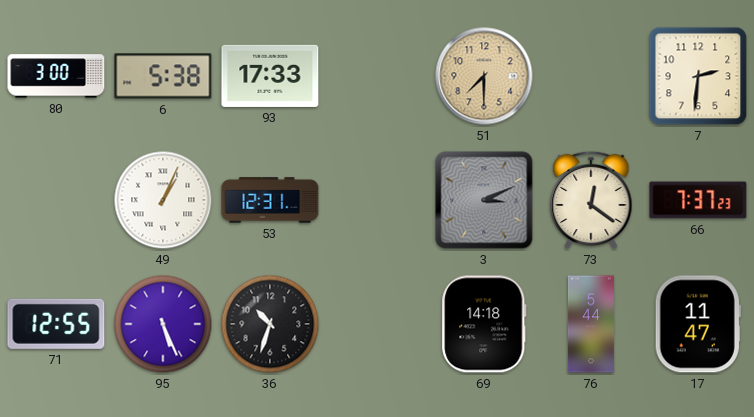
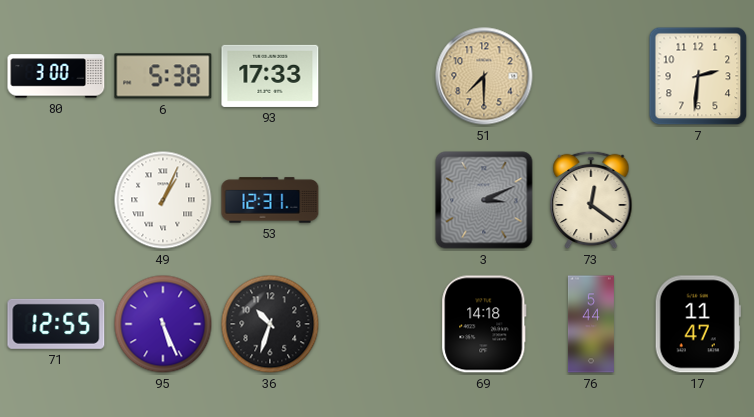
66: 7:37 -> none
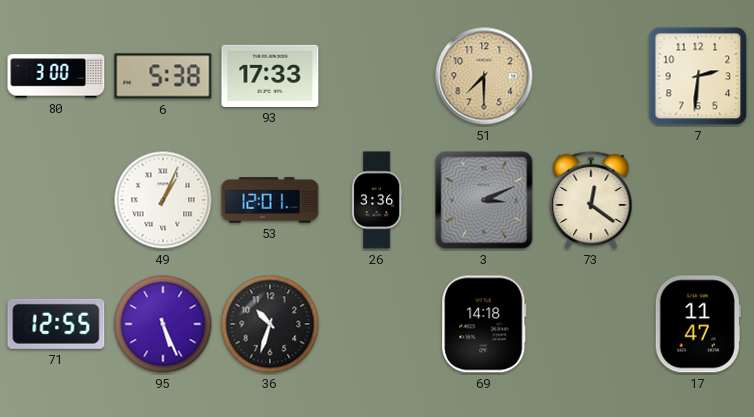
53: 12:31 -> 12:01
26: none -> 3:36
76: 5:44 -> none
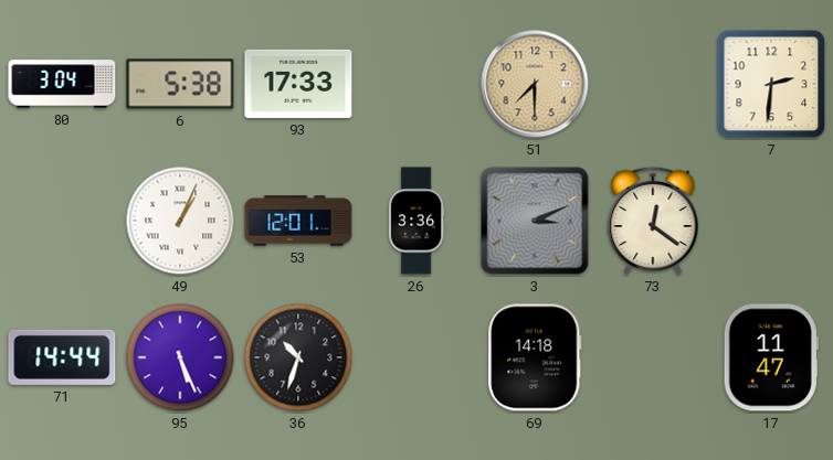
80: 3:00 -> 3:04
71: 12:55 -> 14:44
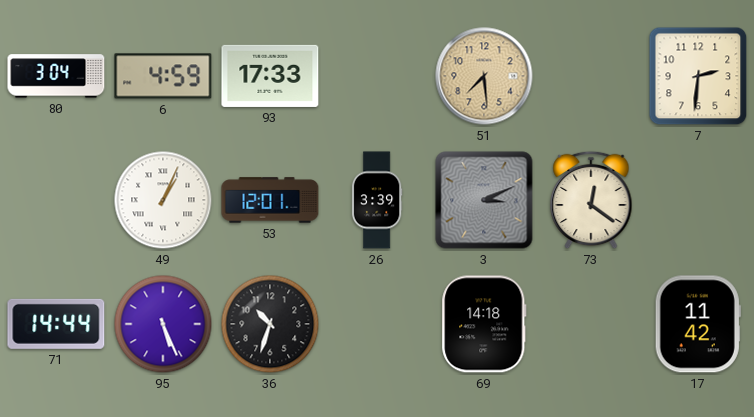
6: 5:38 -> 4:59
51: 7:30 -> 7:29
26: 3:36 -> 3:39
17: 11:47 -> 11:42
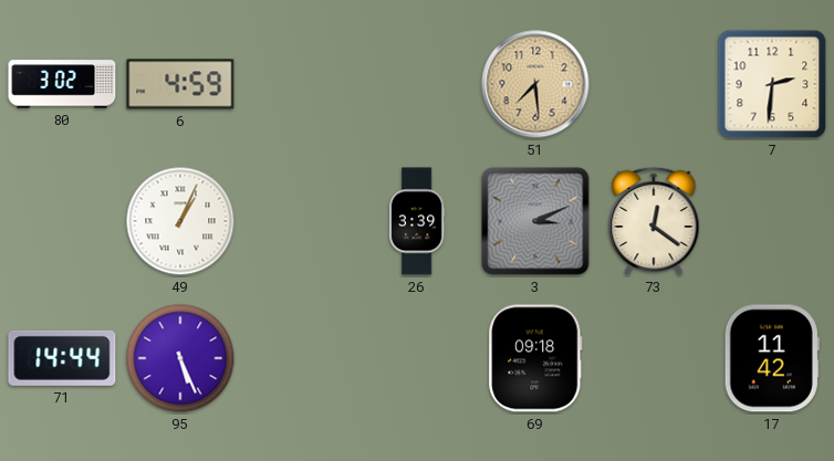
80: 3:04 -> 3:02
93: 17:33 -> none
53: 12:01 -> none
36: 10:33 -> none
69: 14:18 -> 09:18
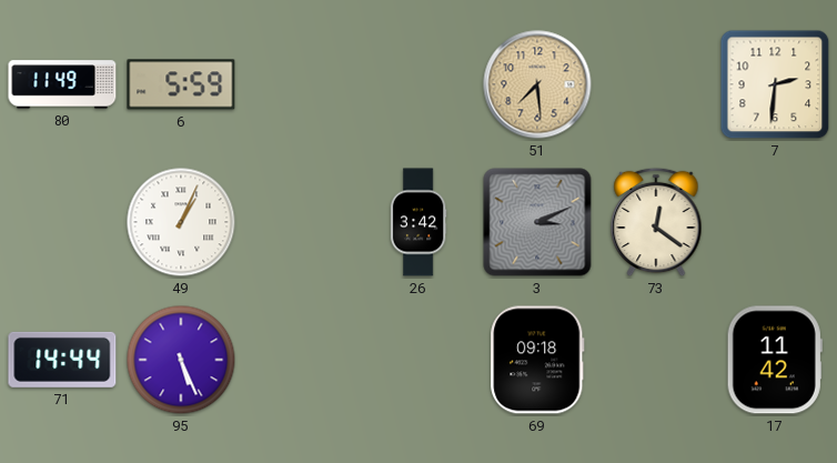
80: 3:02 -> 11:49
6: 4:59 -> 5:59
26: 3:39 -> 3:42
